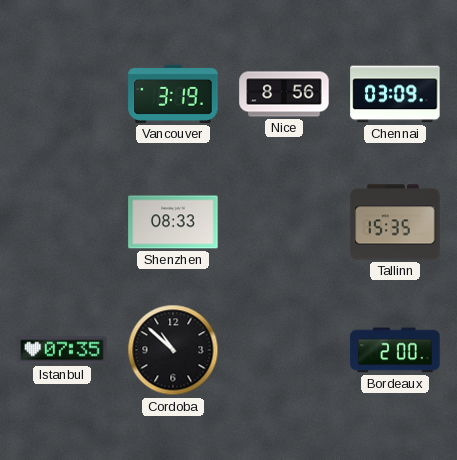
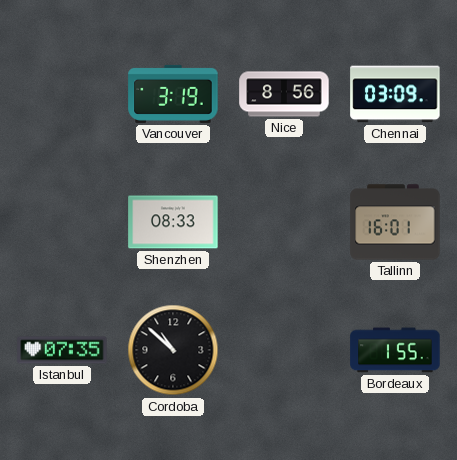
Tallinn: 15:35 -> 16:01
Bordeaux: 2:00 -> 1:55
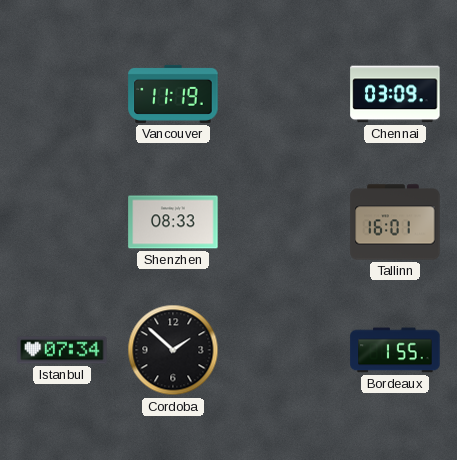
Vancouver: 3:19 -> 11:19
Nice: 8:56 -> none
Istanbul: 07:35 -> 07:34
Cordoba: 10:52 -> 1:52
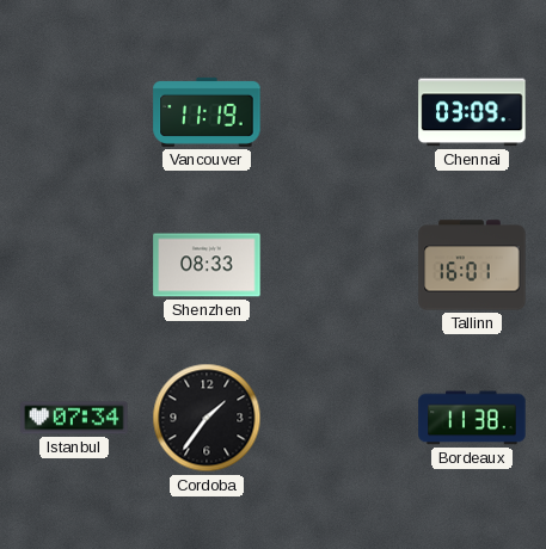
Cordoba: 1:52 -> 1:36
Bordeaux: 1:55 -> 11:38
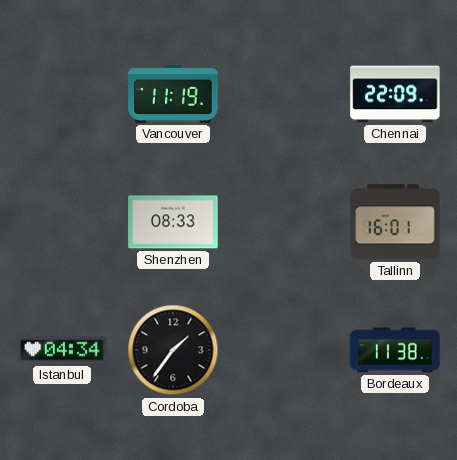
Chennai: 03:09 -> 22:09
Istanbul: 07:34 -> 04:34
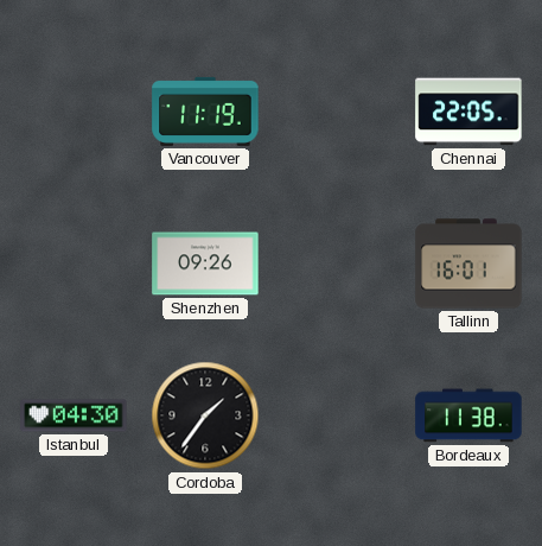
Chennai: 22:09 -> 22:05
Shenzhen: 08:33 -> 09:26
Istanbul: 04:34 -> 04:30
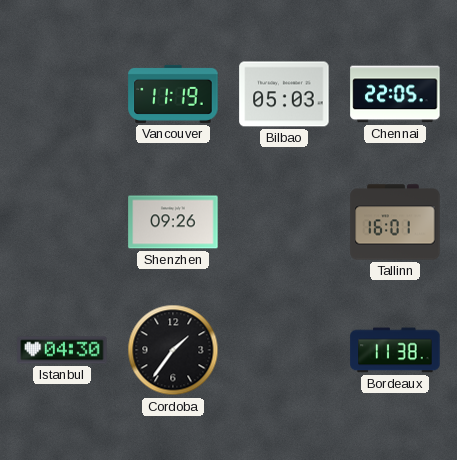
Bilbao: none -> 05:03
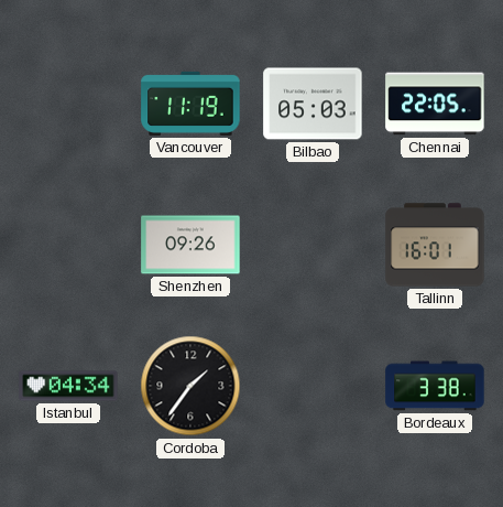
Istanbul: 04:30 -> 04:34
Bordeaux: 11:38 -> 3:38
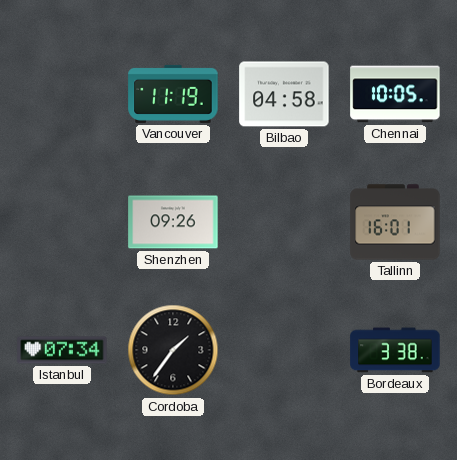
Bilbao: 05:03 -> 04:58
Chennai: 22:05 -> 10:05
Istanbul: 04:34 -> 07:34
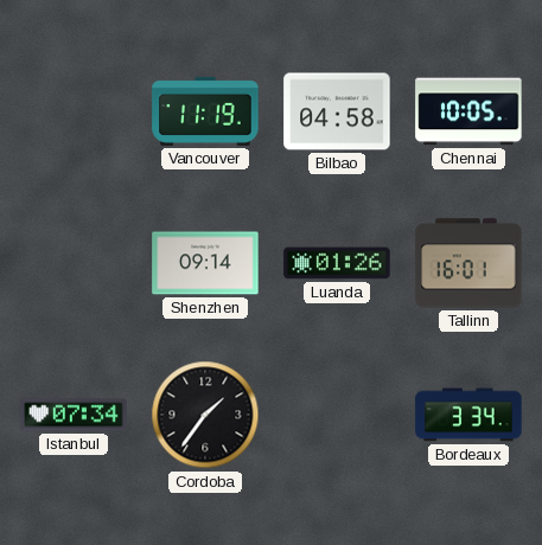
Shenzhen: 09:26 -> 09:14
Luanda: none -> 01:26
Bordeaux: 3:38 -> 3:34
